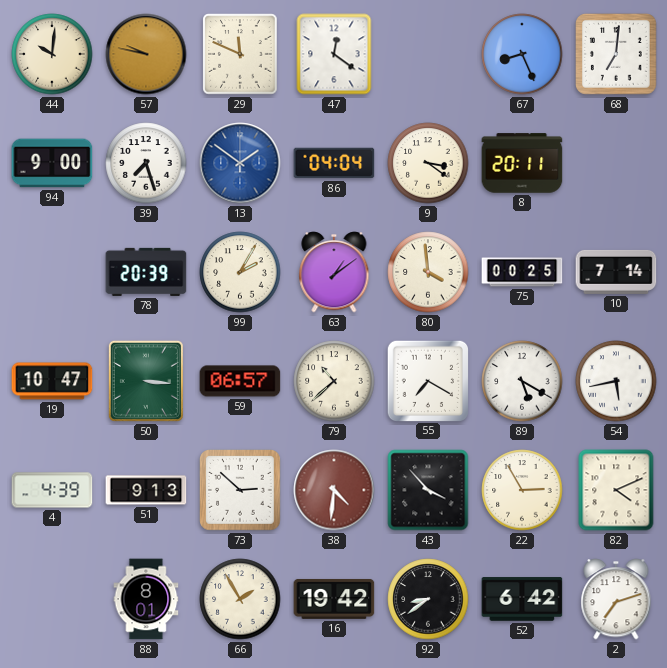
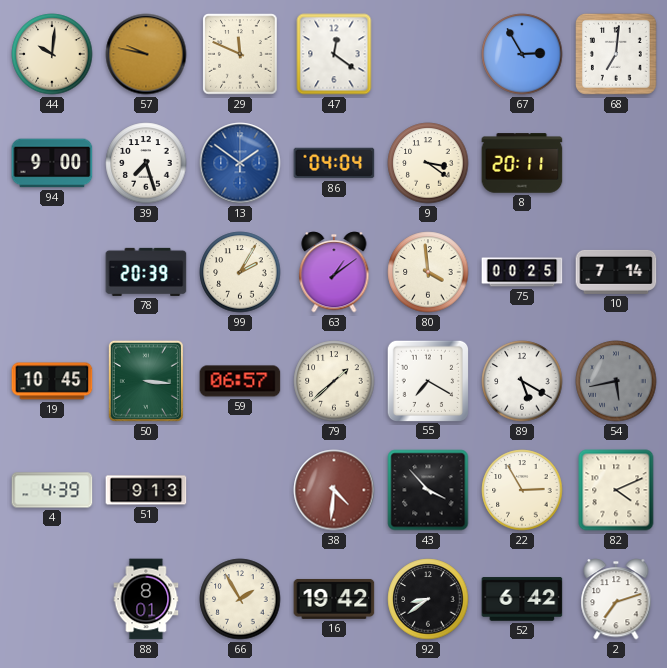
67: 8:26 -> 2:55
19: 10:47 -> 10:45
79: 10:38 -> 1:38
54 dial: white -> grey
73: 2:52 -> none
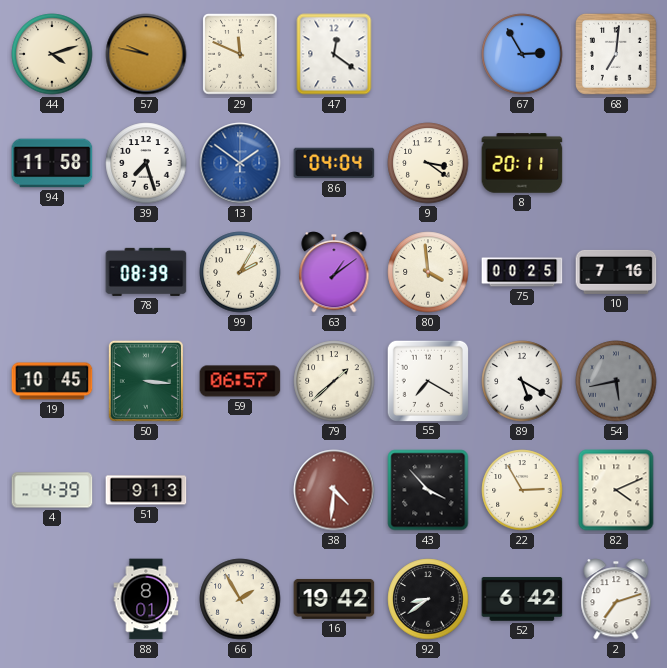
44: 10:01 -> 4:12
94: 9:00 -> 11:58
78: 20:39 -> 08:39
10: 7:14 -> 7:16
